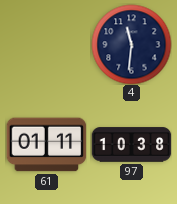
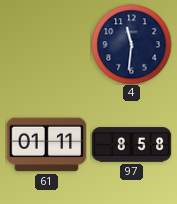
97: 10:38 -> 8:58
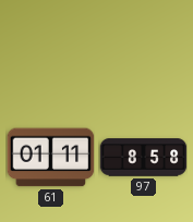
4: 11:31 -> none
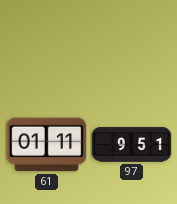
97: 8:58 -> 9:51
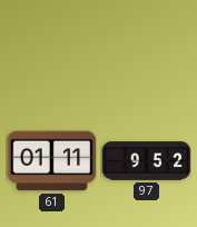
97: 9:51 -> 9:52
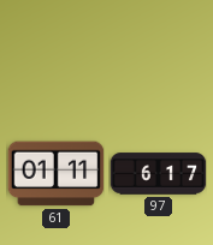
97: 9:52 -> 6:17
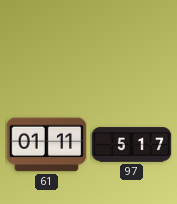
97: 6:17 -> 5:17
